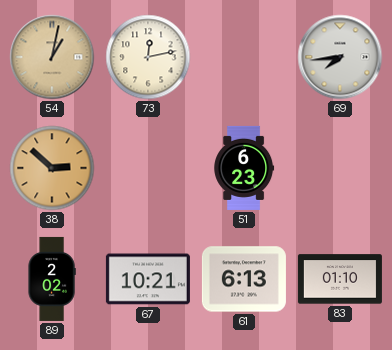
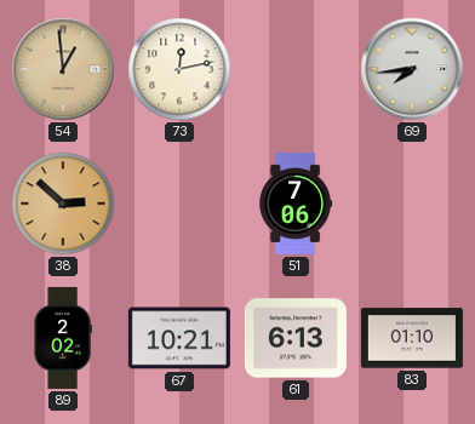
54: 1:02 -> 12:59
51: 6:23 -> 7:06
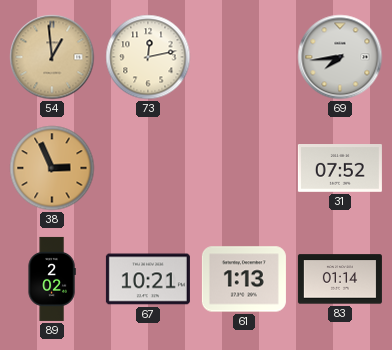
38: 2:52 -> 2:56
51: 7:06 -> none
31: none -> 07:52
61: 6:13 -> 1:13
83: 01:10 -> 01:14
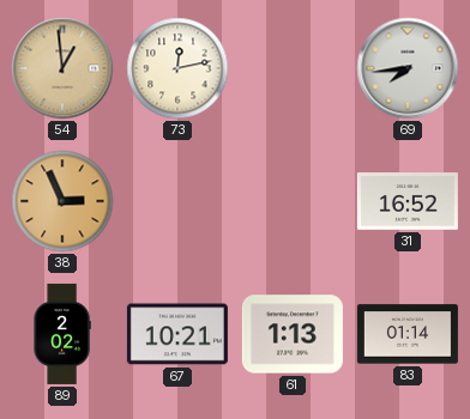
31: 07:52 -> 16:52
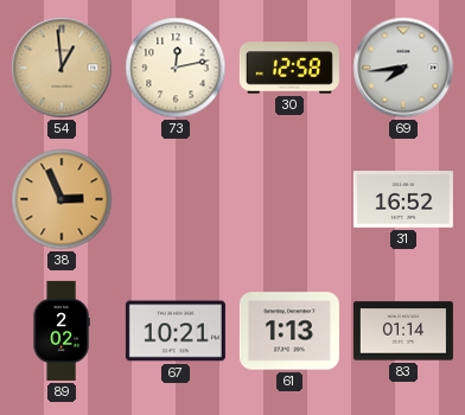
30: none -> 12:58
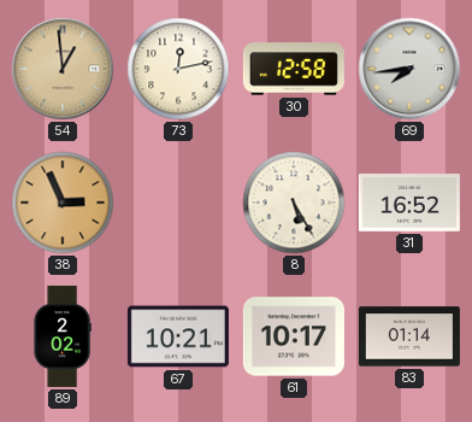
8: none -> 5:25
61: 1:13 -> 10:17
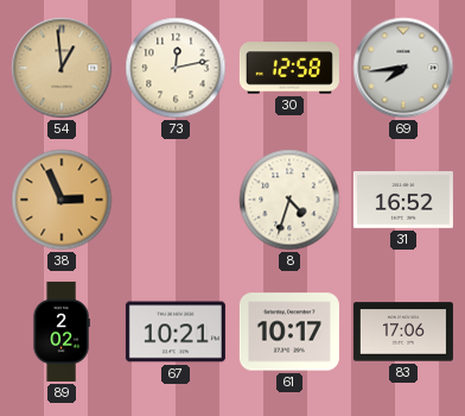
8: 5:25 -> 4:33
83: 01:14 -> 17:06
